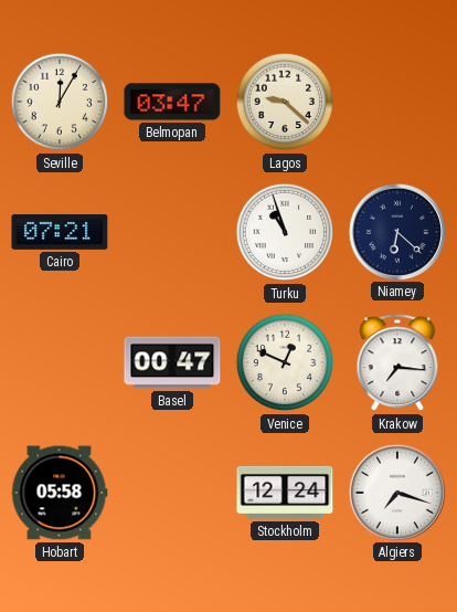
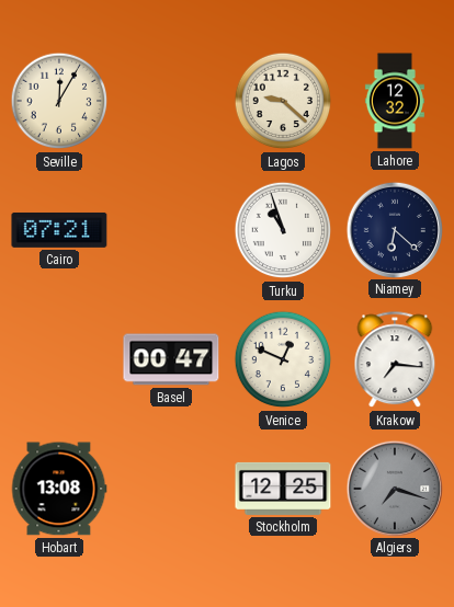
Belmopan: 03:47 -> none
Lahore: none -> 12:32
Hobart: 05:58 -> 13:08
Stockholm: 12:24 -> 12:25
Algiers dial: white -> grey
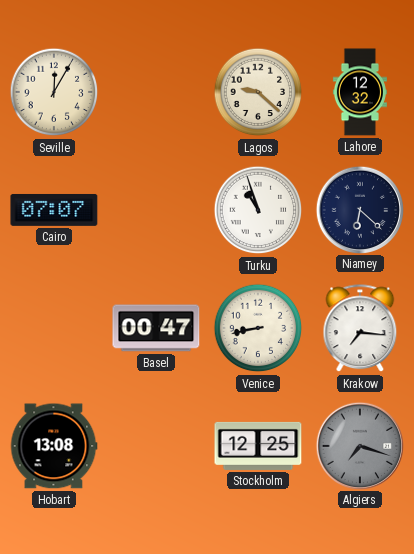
Cairo: 07:21 -> 07:07
Venice: 12:49 -> 8:43
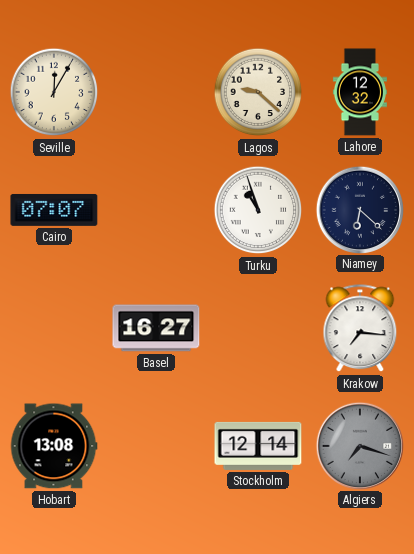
Basel: 00:47 -> 16:27
Venice: 8:43 -> none
Stockholm: 12:25 -> 12:14
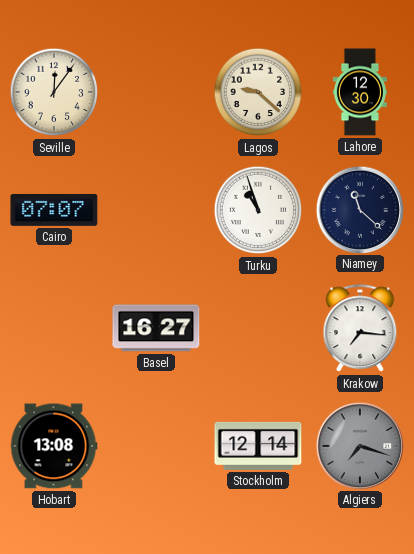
Seville: 12:05 -> 12:06
Lahore: 12:32 -> 12:30
Niamey: 6:22 -> 11:22
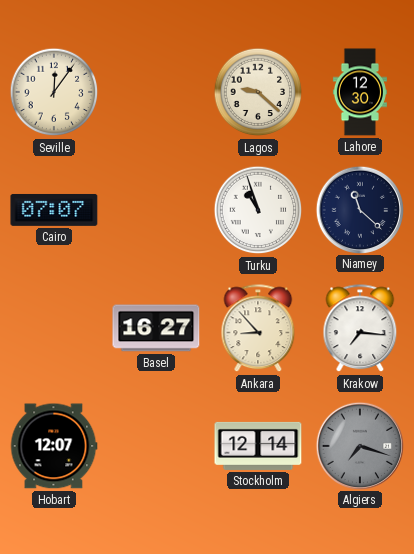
Ankara: none -> 8:53
Hobart: 13:08 -> 12:07
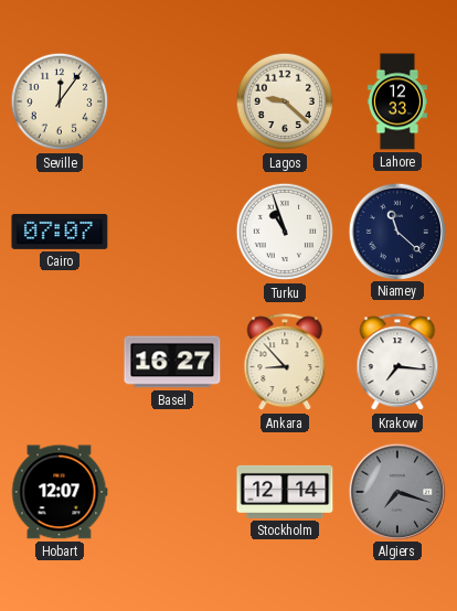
Lahore: 12:30 -> 12:33
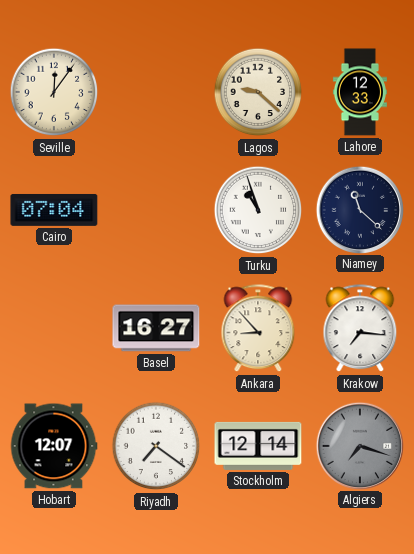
Cairo: 07:07 -> 07:04
Riyadh: none -> 7:21
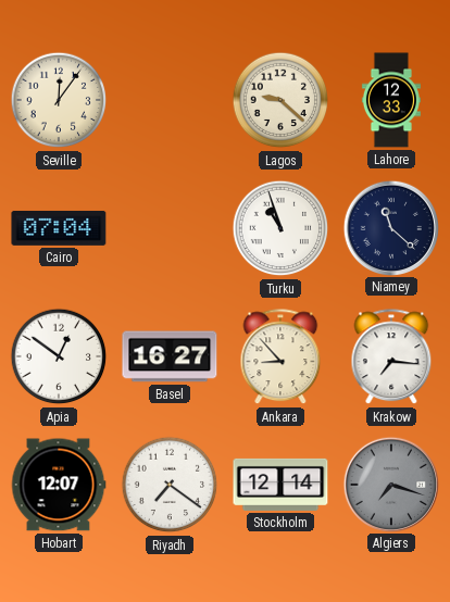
Apia: none -> 12:51
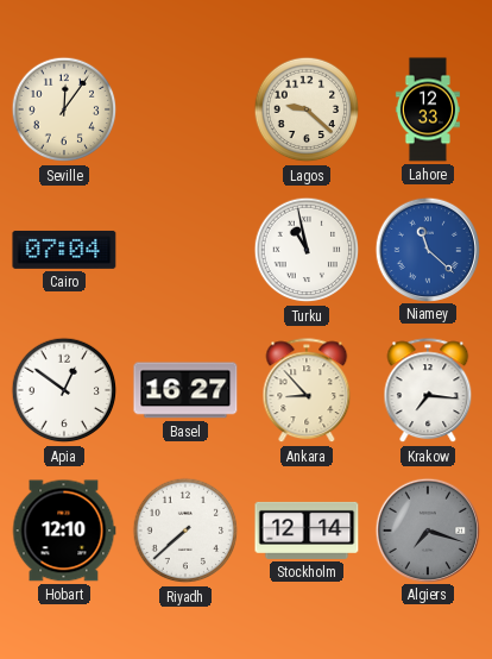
Turku: 10:57 -> 10:58
Niamey dial: navy -> blue
Hobart: 12:07 -> 12:10
Riyadh: 7:21 -> 7:38
